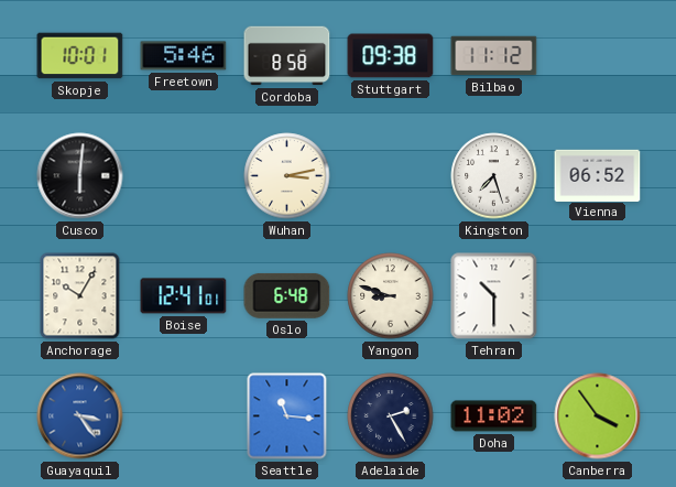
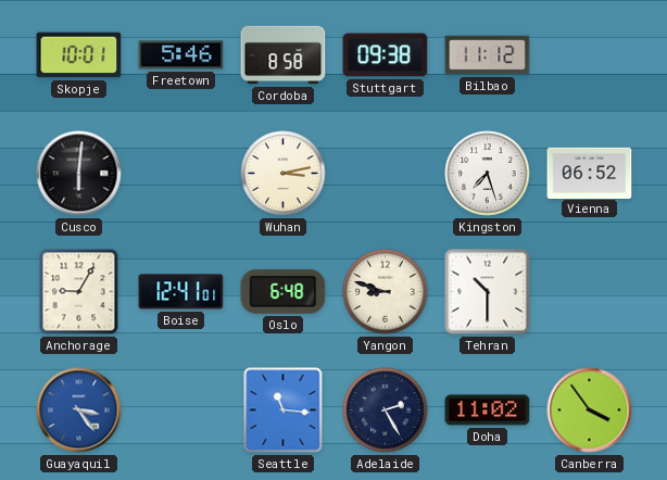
Anchorage: 10:05 -> 9:05
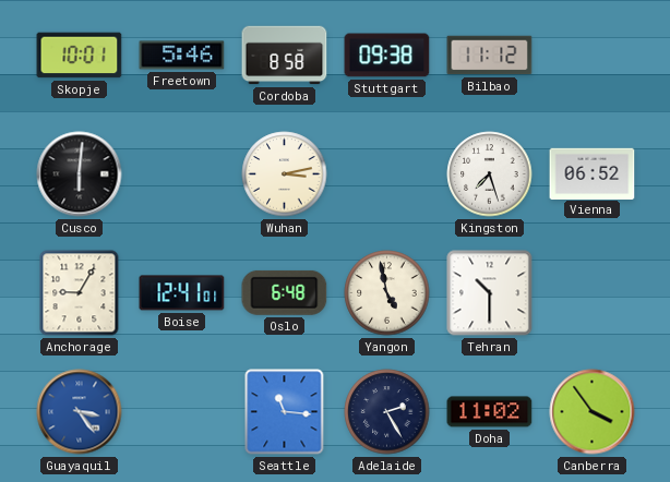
Yangon: 8:48 -> 4:58
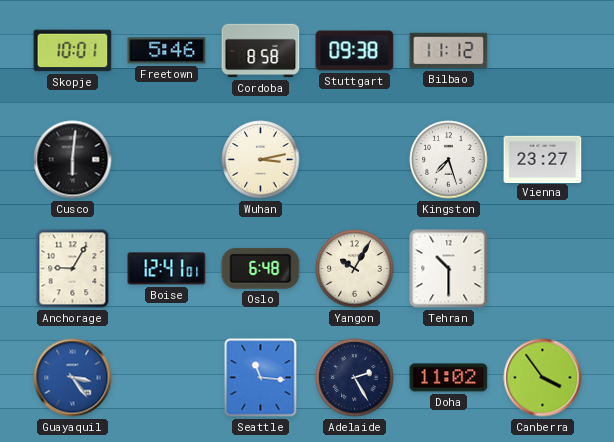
Vienna: 06:52 -> 23:27
Yangon: 4:58 -> 10:05
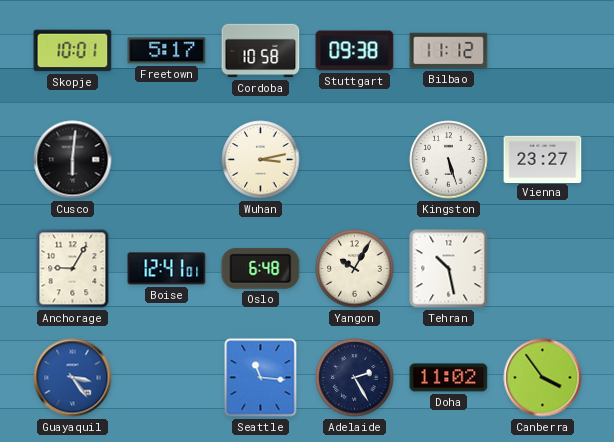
Freetown: 5:46 -> 5:17
Cordoba: 8:58 -> 10:58
Kingston: 7:27 -> 5:27
Tehran: 10:30 -> 10:28
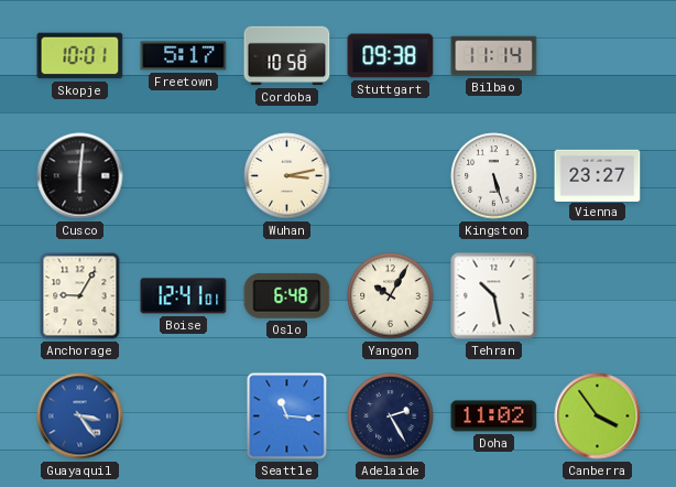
Bilbao: 11:12 -> 11:14
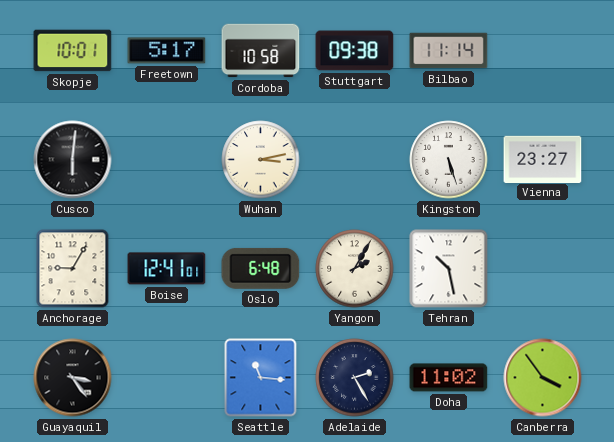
Yangon: 10:05 -> 2:05
Guayaquil dial: blue -> black
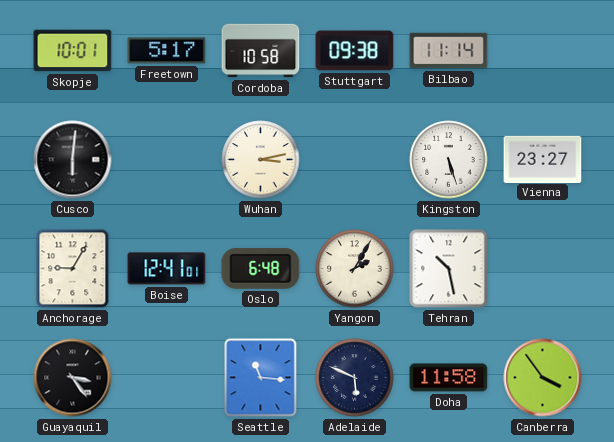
Adelaide: 2:25 -> 5:49
Doha: 11:02 -> 11:58
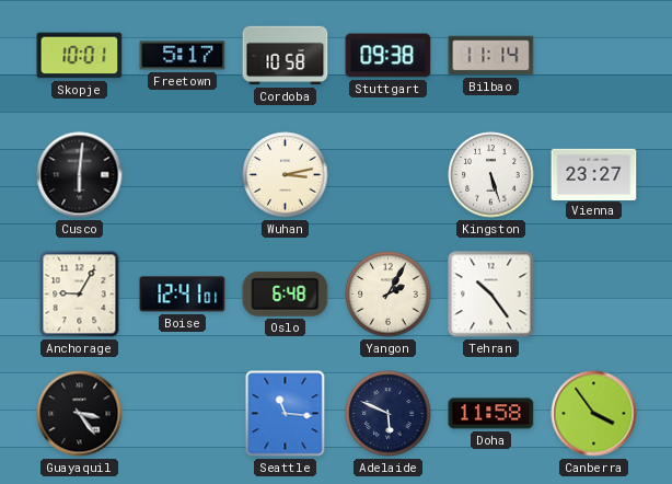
Tehran: 10:28 -> 10:24
